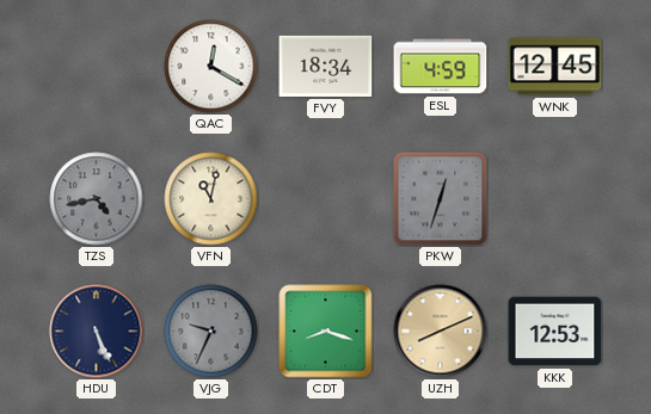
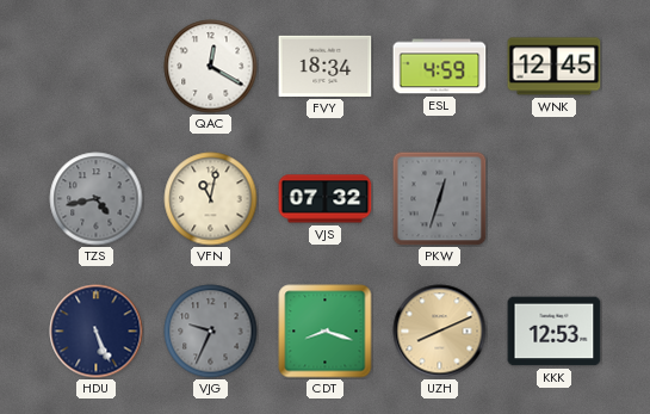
VJS: none -> 07:32
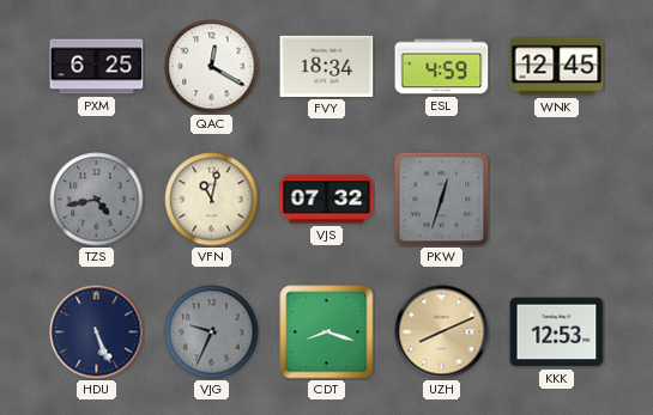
PXM: none -> 6:25
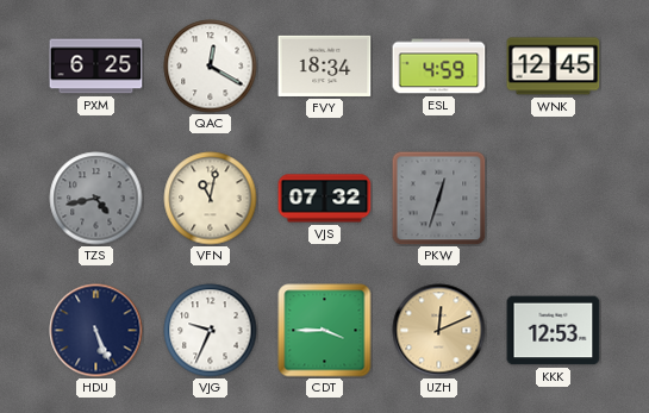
VJG dial: grey -> white
CDT: 8:18 -> 3:45
UZH: 8:11 -> 12:11
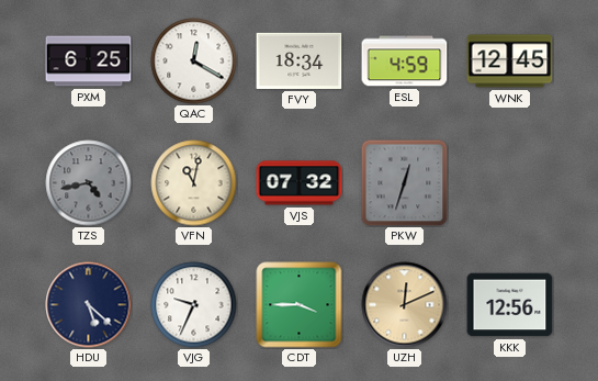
HDU: 5:26 -> 5:22
KKK: 12:53 -> 12:56
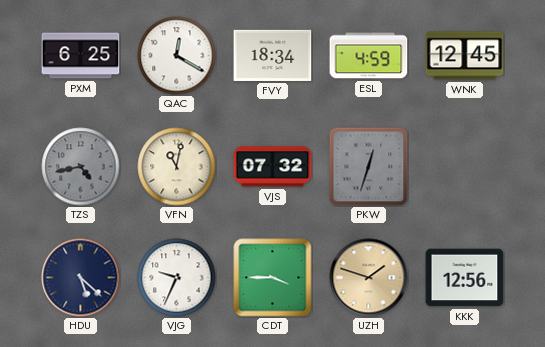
UZH: 12:11 -> 1:48
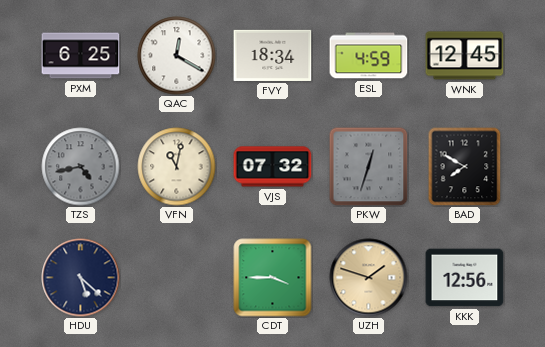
BAD: none -> 7:50
VJG: 9:34 -> none
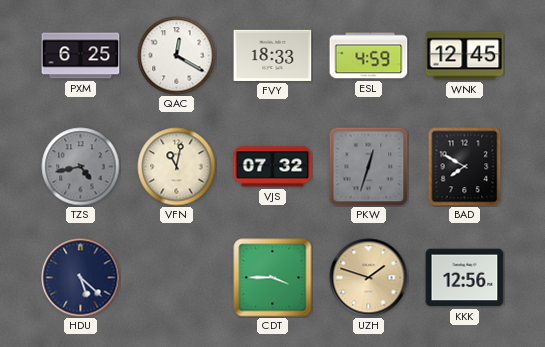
FVY: 18:34 -> 18:33
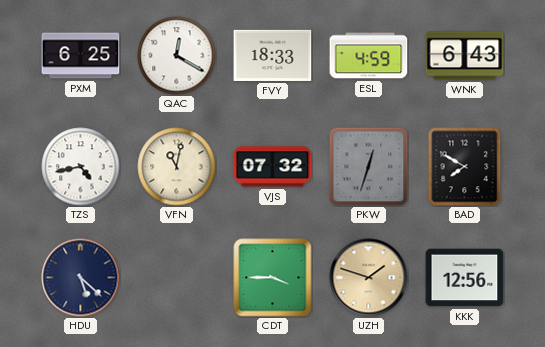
WNK: 12:45 -> 6:43
TZS dial: grey -> white
